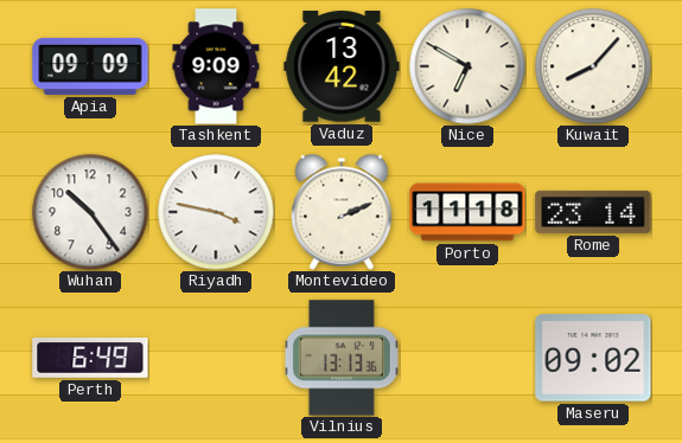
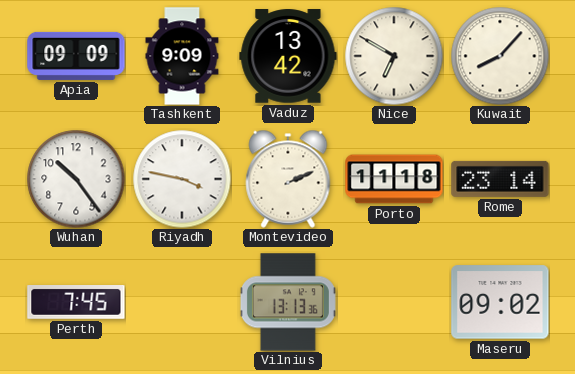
Perth: 6:49 -> 7:45
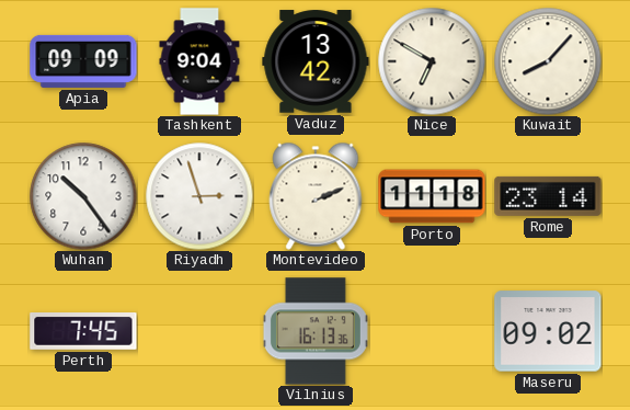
Tashkent: 9:09 -> 9:04
Riyadh: 3:47 -> 2:57
Vilnius: 13:13 -> 16:13
